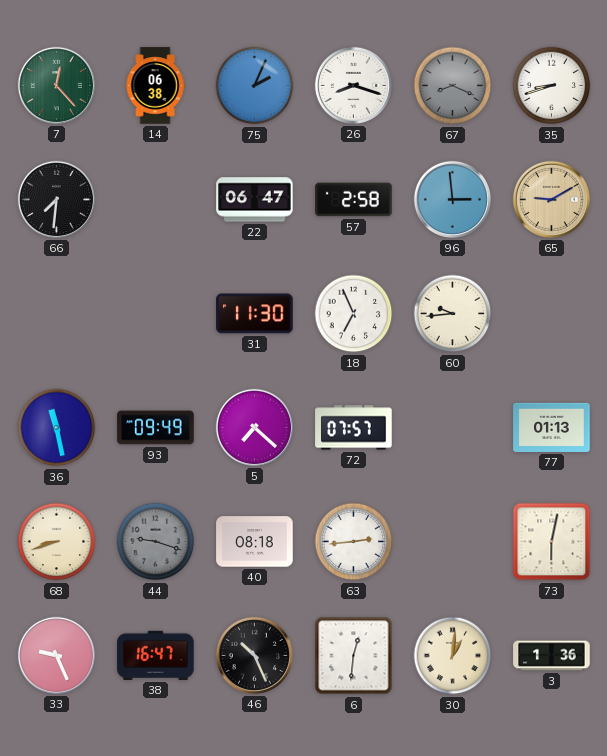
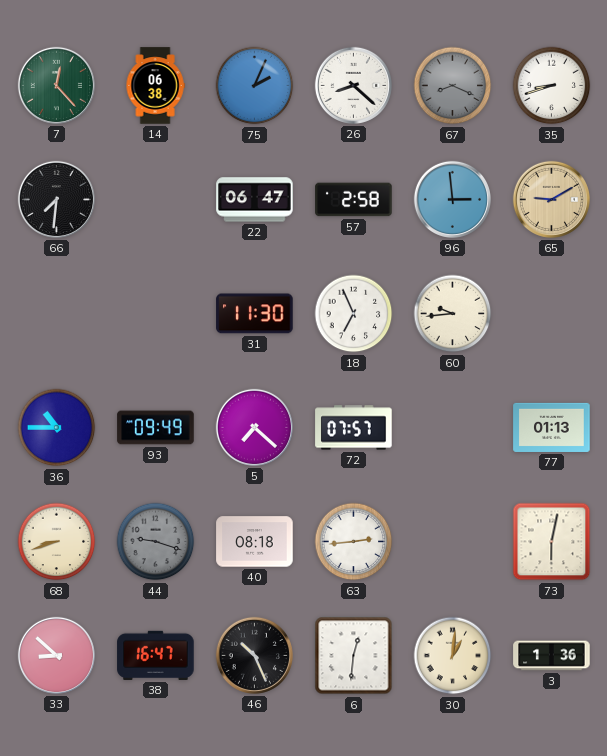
26: 8:18 -> 8:22
36: 11:28 -> 10:45
33: 9:26 -> 8:52
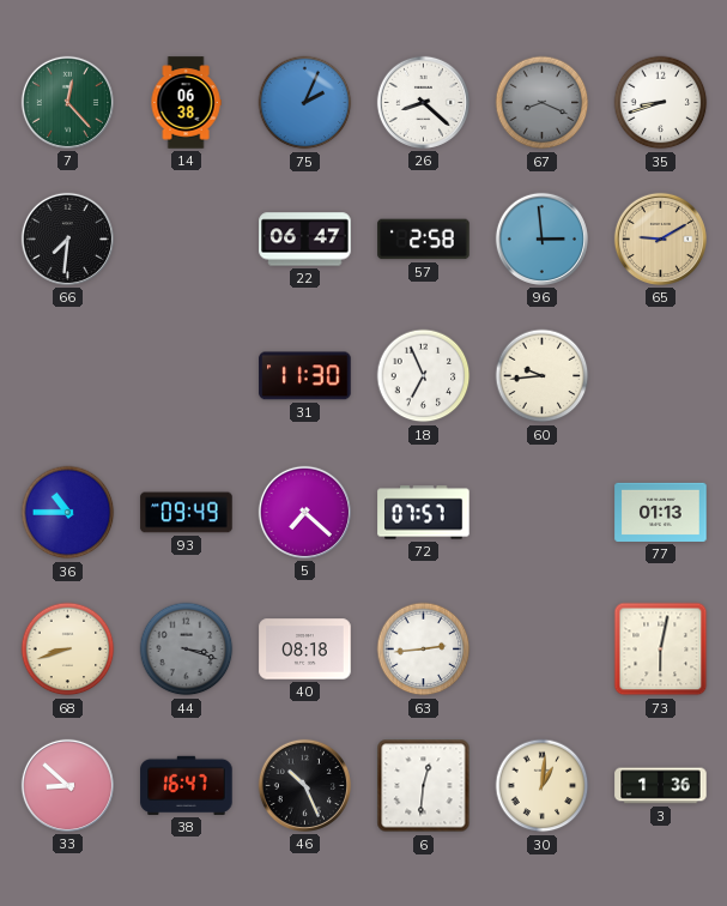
44: 9:18 -> 3:18
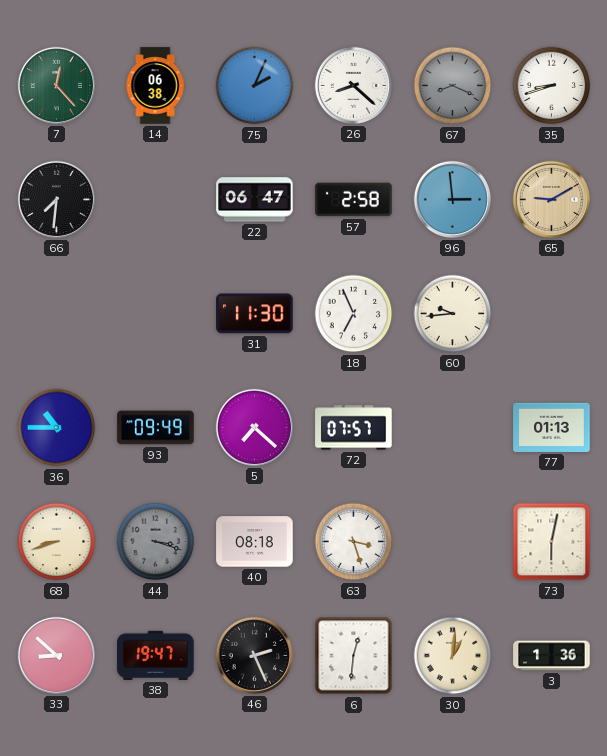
63: 2:44 -> 3:27
38: 16:47 -> 19:47
46: 10:26 -> 2:26
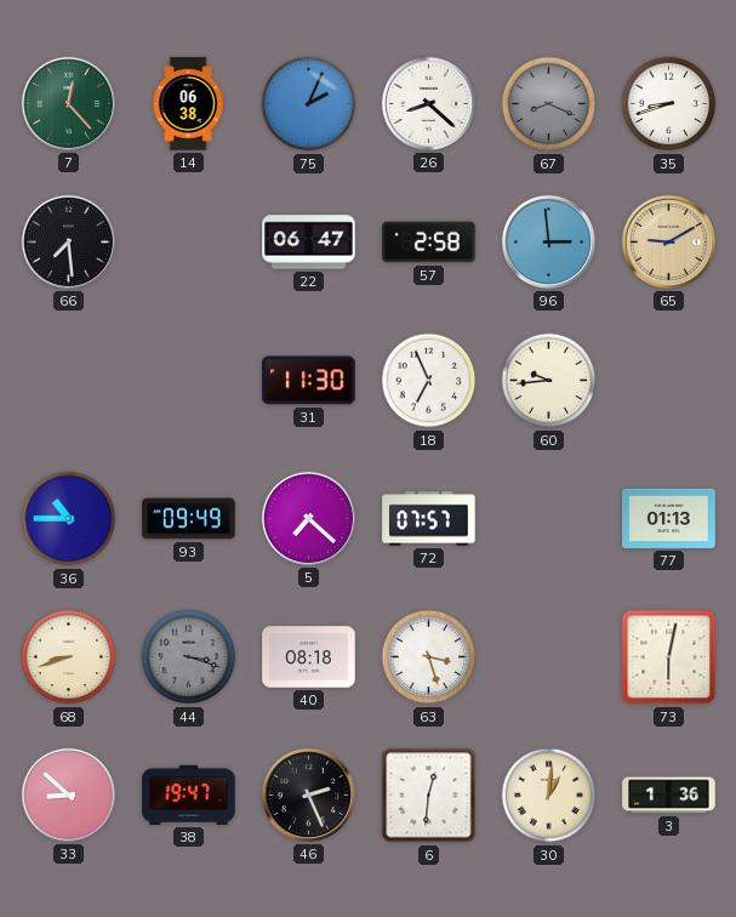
66: 7:31 -> 7:29
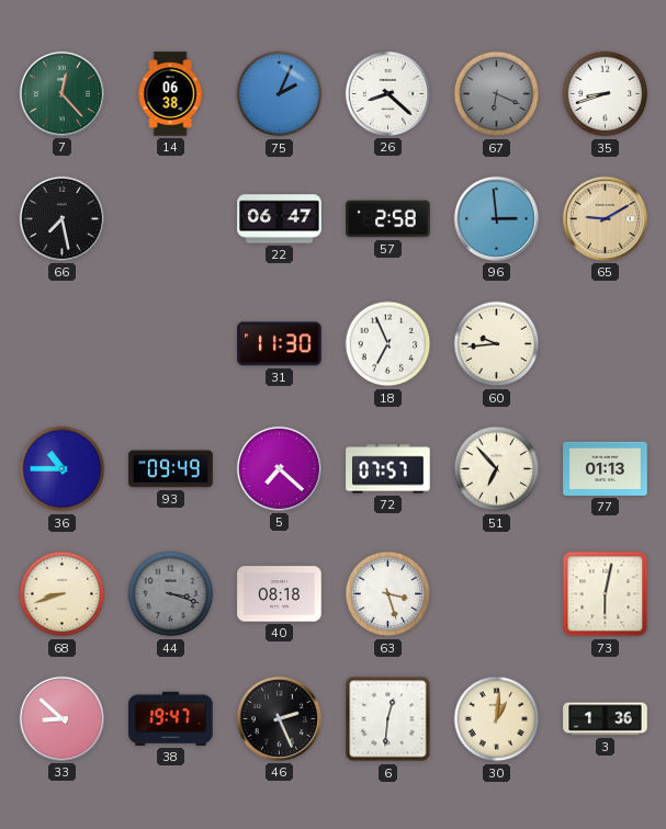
67: 8:19 -> 6:19
66: 7:29 -> 7:28
51: none -> 6:53
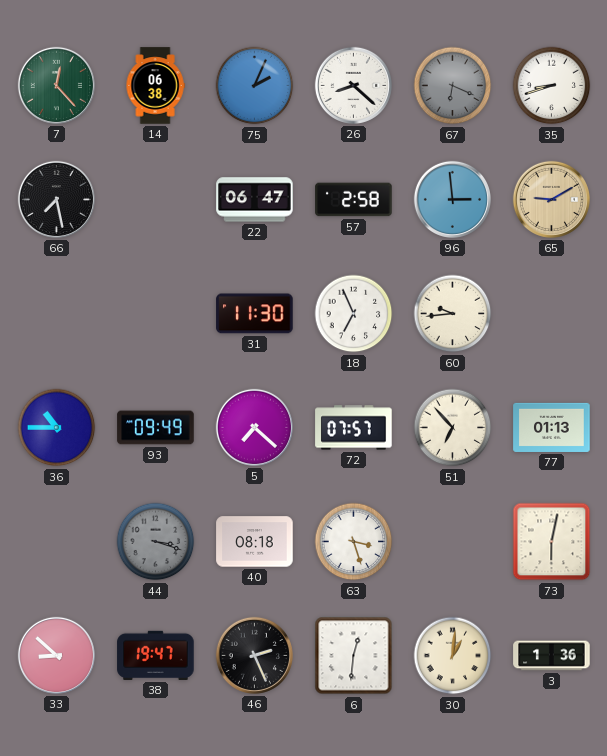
68: 8:42 -> none
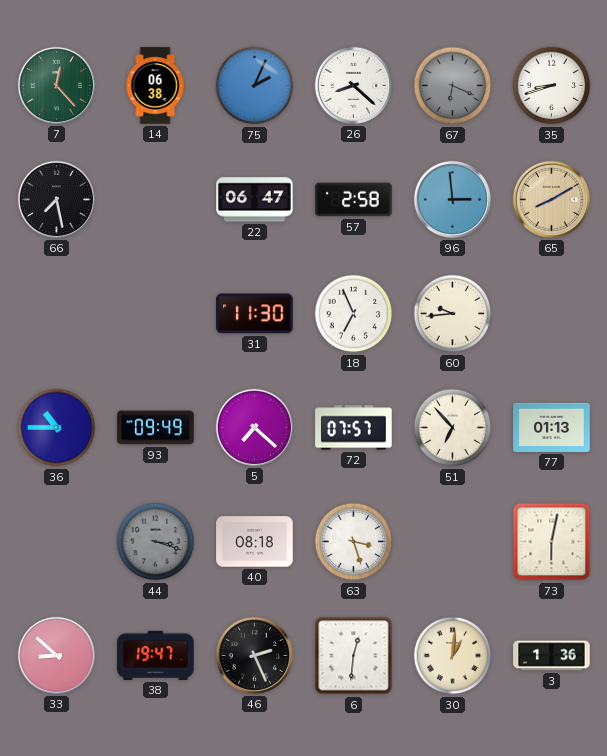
65: 9:10 -> 8:10
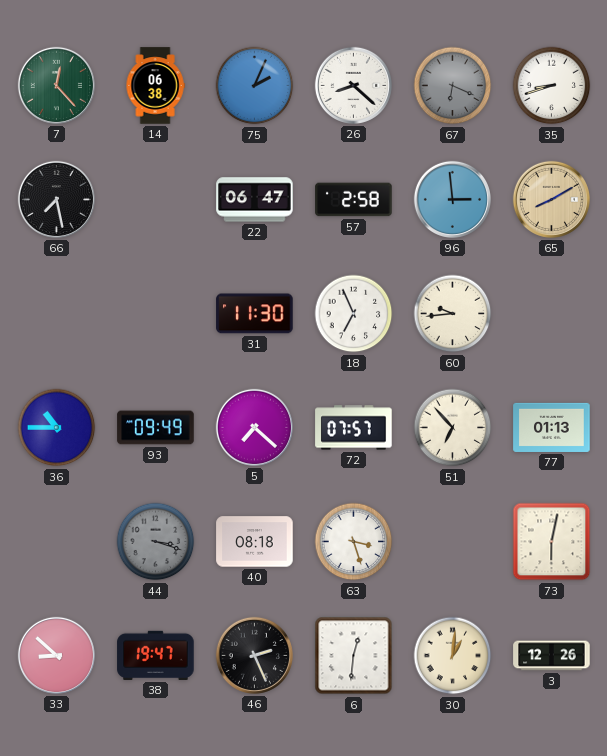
3: 1:36 -> 12:26
